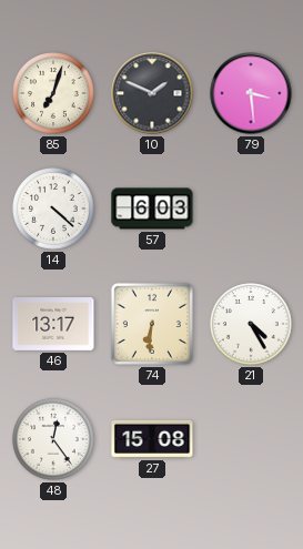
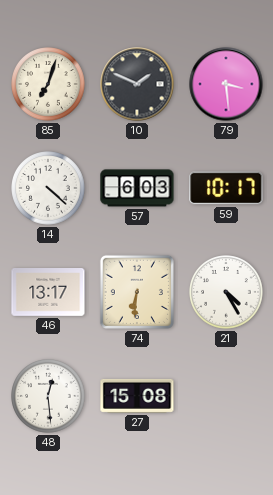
59: none -> 10:17
48: 12:24 -> 12:29
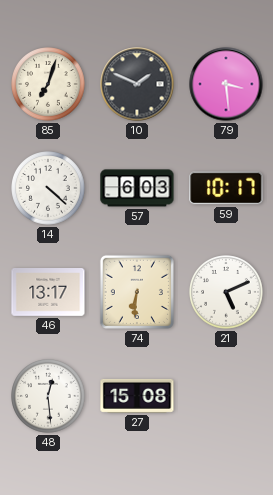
21: 4:25 -> 5:11
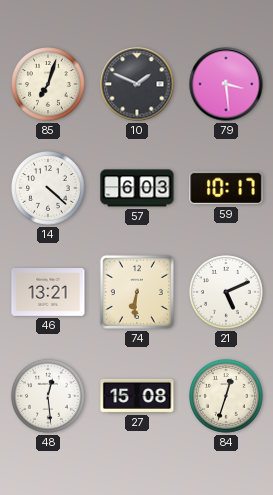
46: 13:17 -> 13:21
84: none -> 12:33
